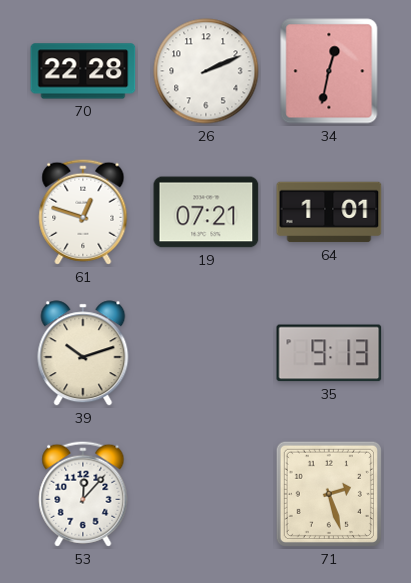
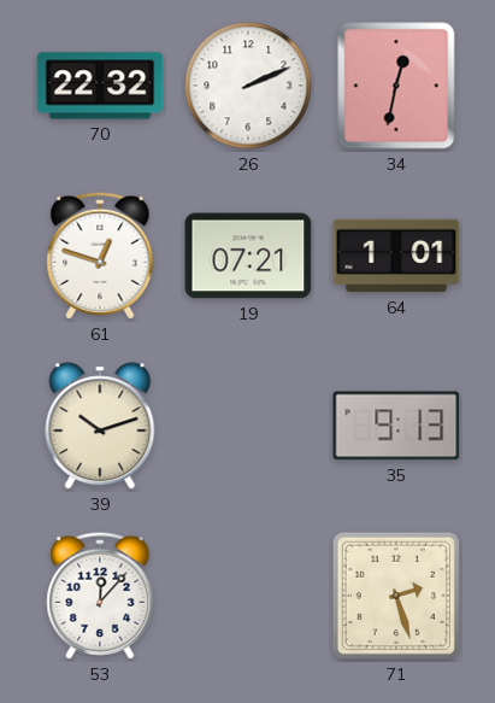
70: 22:28 -> 22:32
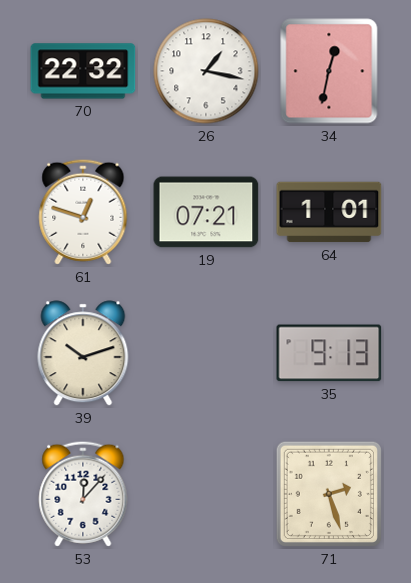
26: 2:11 -> 1:17
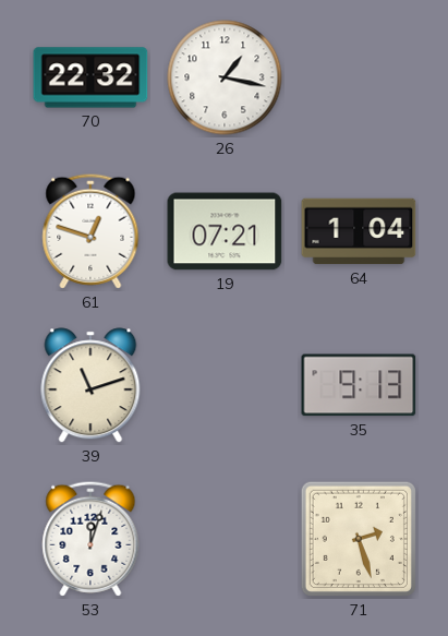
34: 12:32 -> none
64: 1:01 -> 1:04
39: 10:12 -> 11:12
53: 12:07 -> 12:03
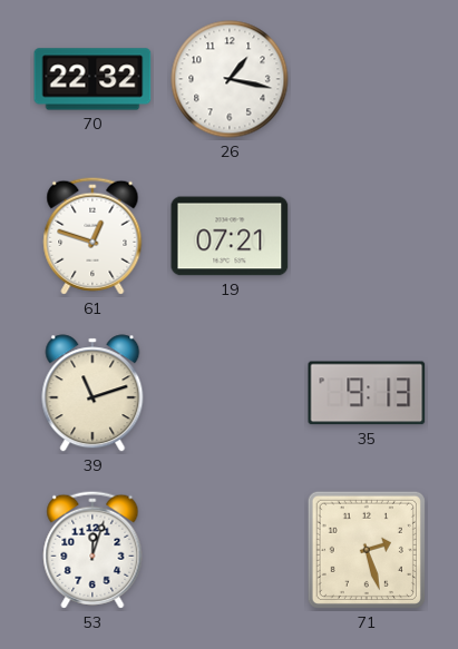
64: 1:04 -> none
